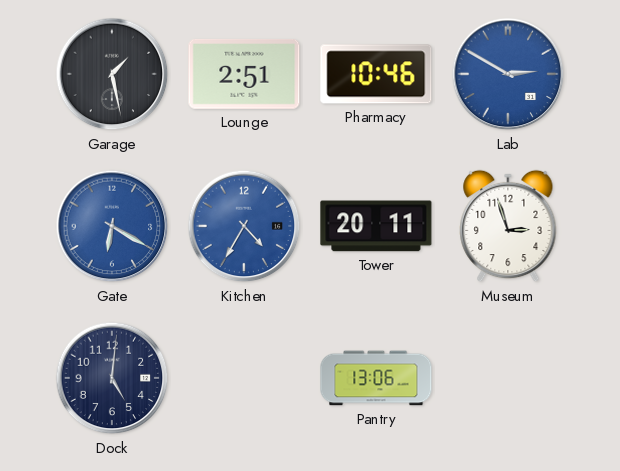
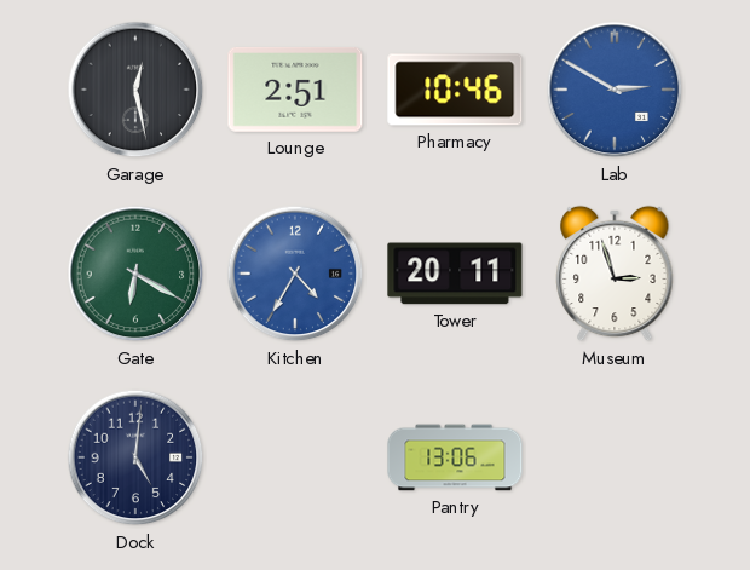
Garage: 1:28 -> 12:28
Gate dial: blue -> green
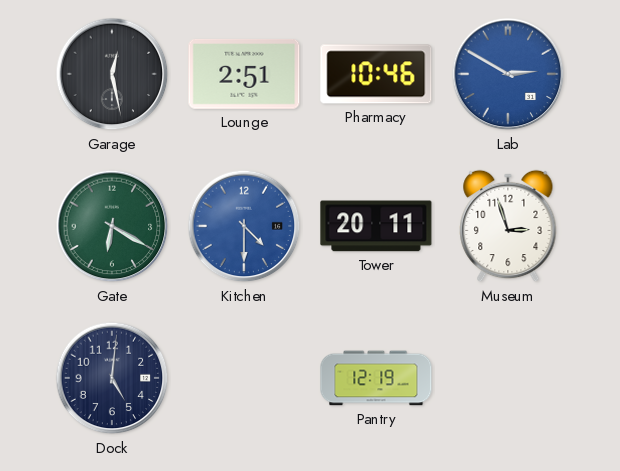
Kitchen: 4:35 -> 4:30
Pantry: 13:06 -> 12:19
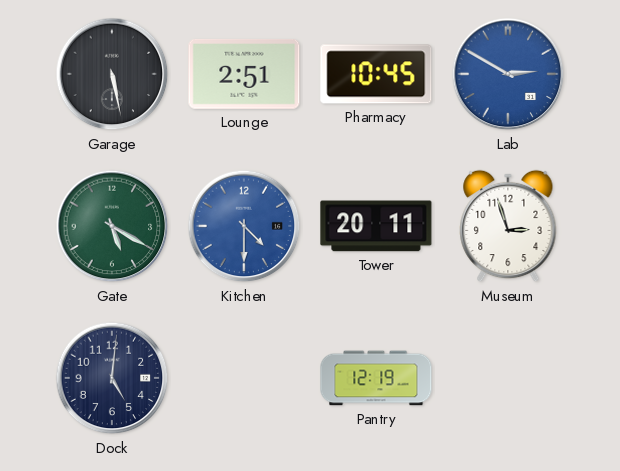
Garage: 12:28 -> 5:28
Pharmacy: 10:46 -> 10:45
Gate: 6:20 -> 5:20
